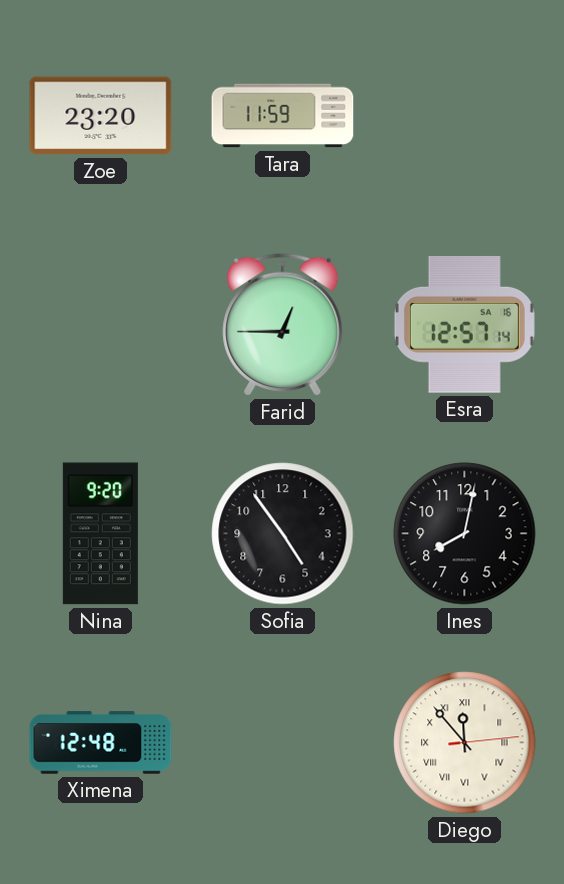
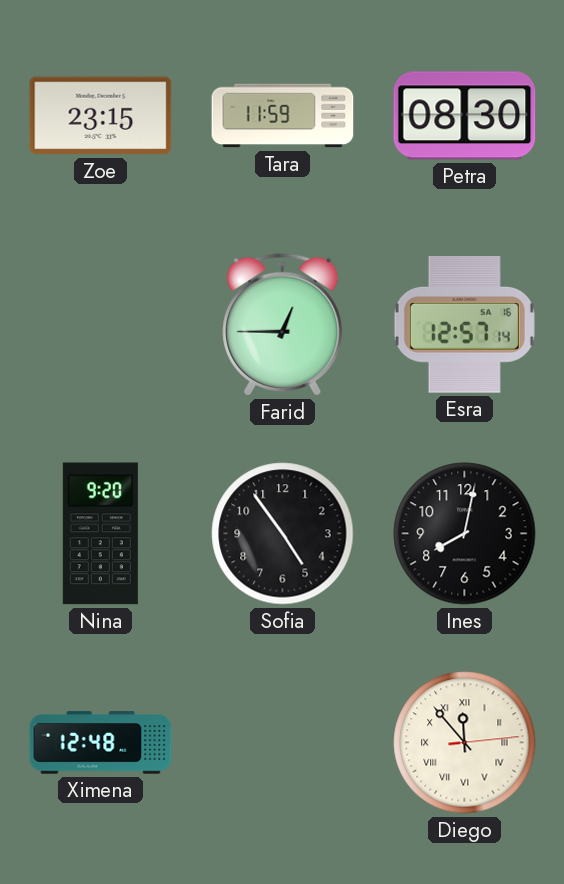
Zoe: 23:20 -> 23:15
Petra: none -> 08:30
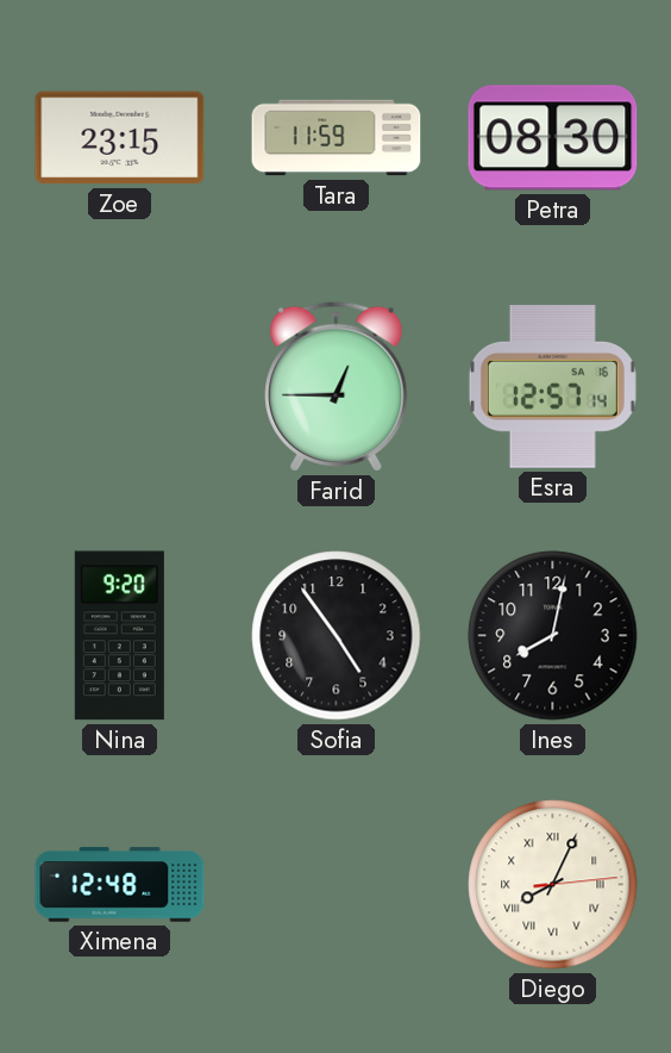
Diego: 11:53 -> 8:04
